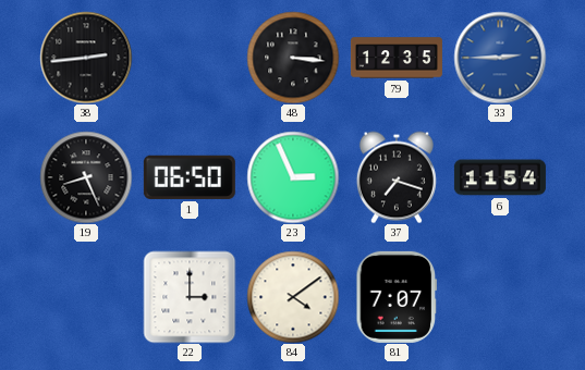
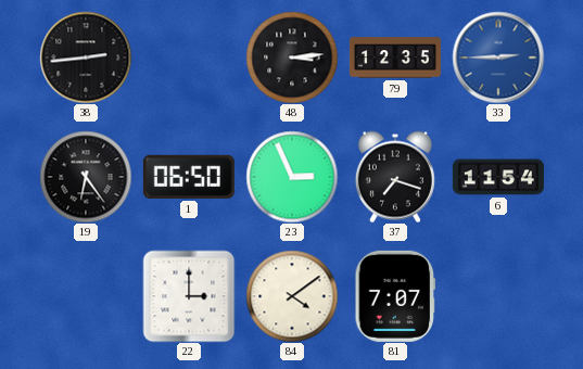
48: 3:16 -> 3:14
19: 8:26 -> 6:24
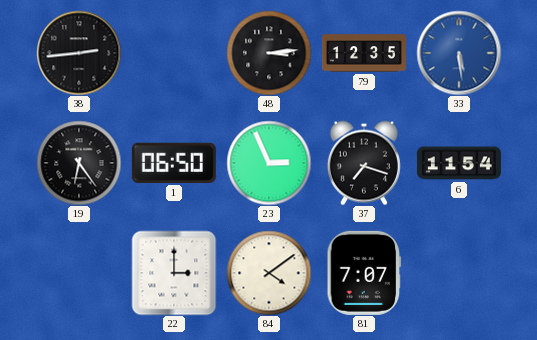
33: 2:45 -> 5:29
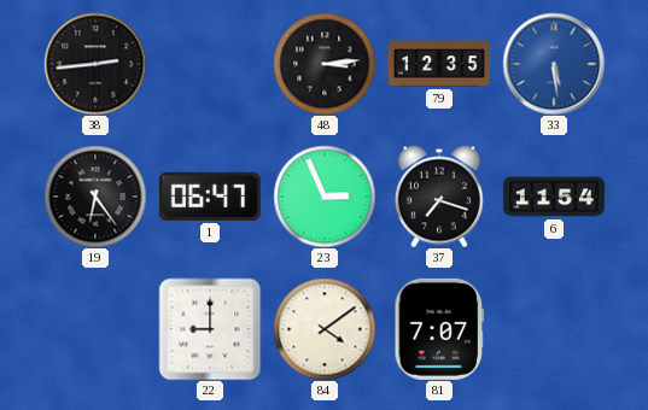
1: 06:50 -> 06:47
22: 3:00 -> 9:00
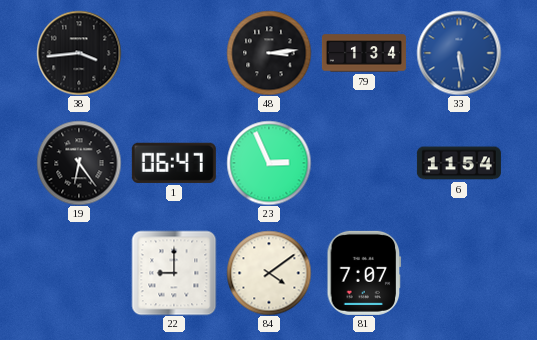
38: 2:44 -> 3:44
79: 12:35 -> 1:34
37: 7:18 -> none
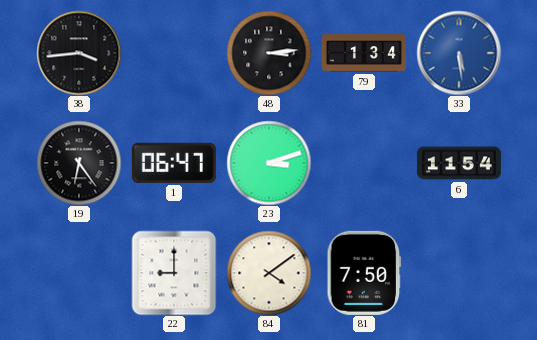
23: 2:56 -> 3:12
81: 7:07 -> 7:50
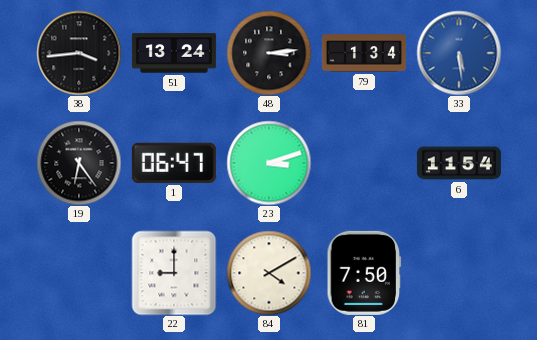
51: none -> 13:24
84: 4:09 -> 4:10
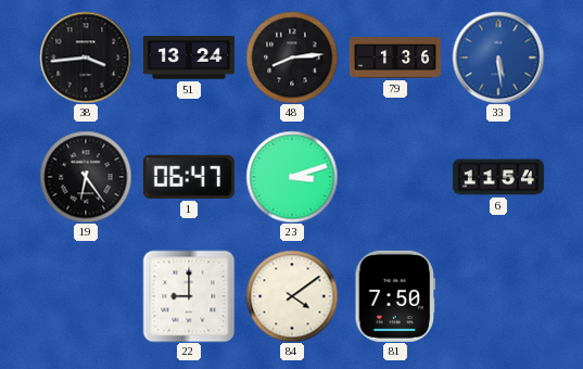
48: 3:14 -> 8:14
79: 1:34 -> 1:36
84: 4:10 -> 4:09
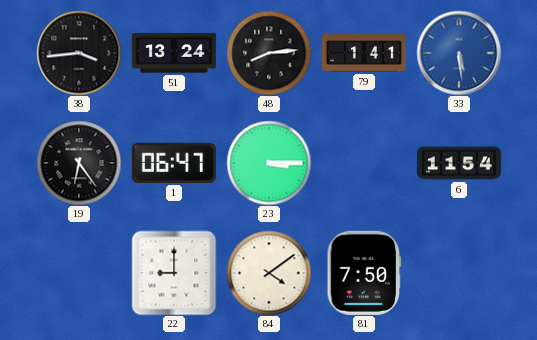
79: 1:36 -> 1:41
23: 3:12 -> 3:15
